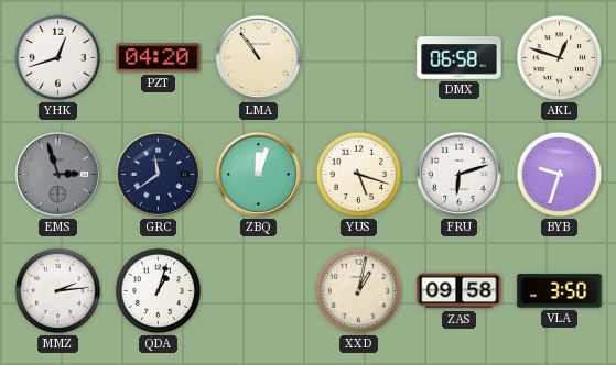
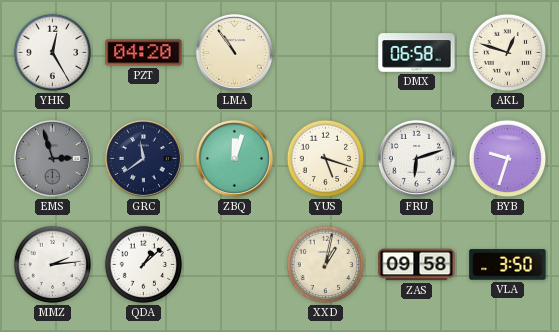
YHK: 12:42 -> 12:25
QDA: 1:03 -> 1:08
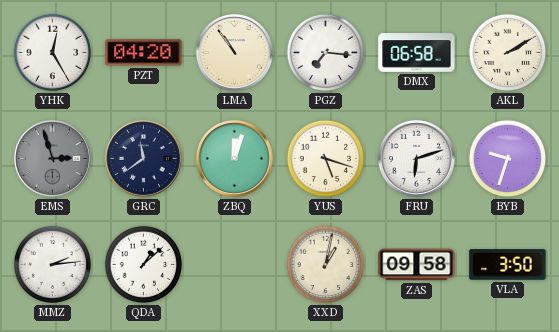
PGZ: none -> 7:16
AKL: 12:48 -> 2:10
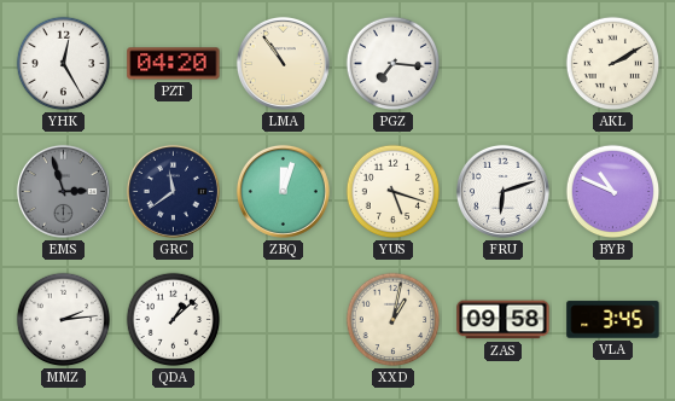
DMX: 06:58 -> none
BYB: 9:33 -> 10:49
VLA: 3:50 -> 3:45
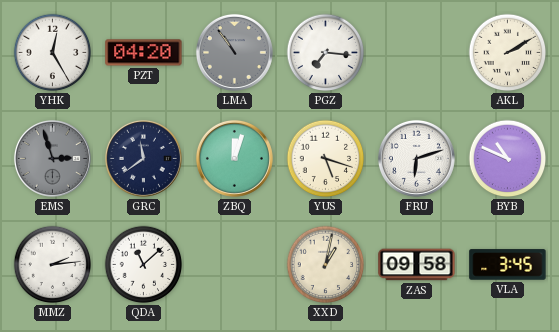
LMA dial: cream -> grey
QDA: 1:08 -> 11:08
